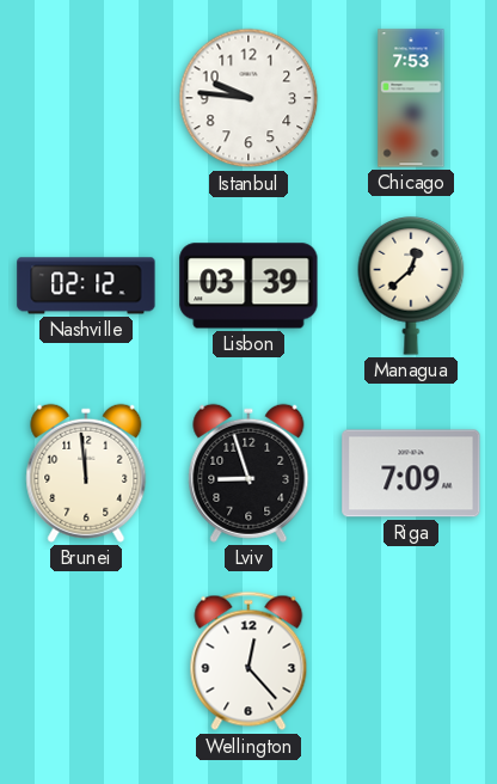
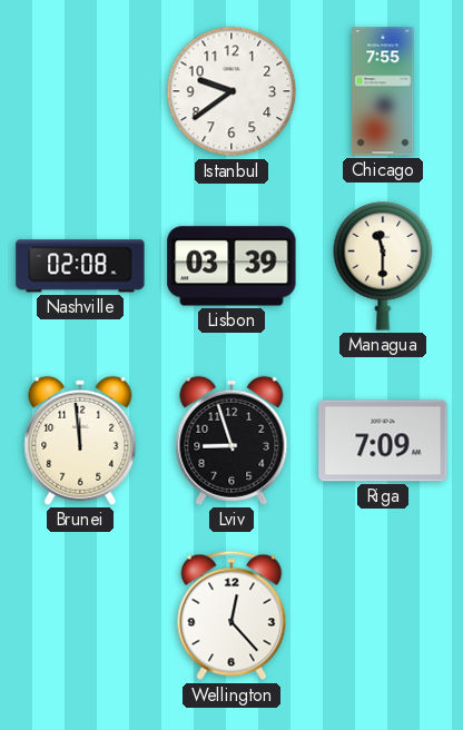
Istanbul: 9:46 -> 9:39
Chicago: 7:53 -> 7:55
Nashville: 02:12 -> 02:08
Managua: 12:38 -> 11:30
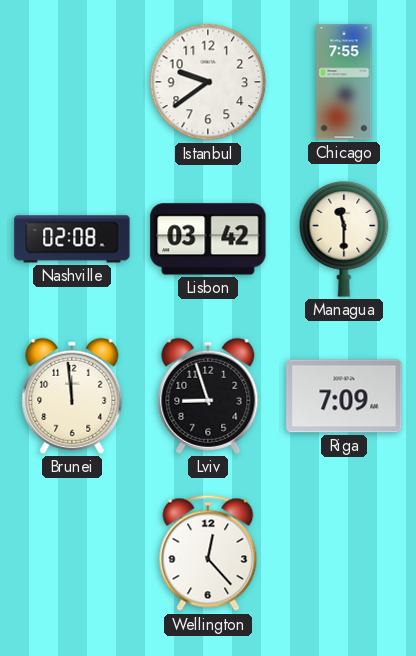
Lisbon: 03:39 -> 03:42
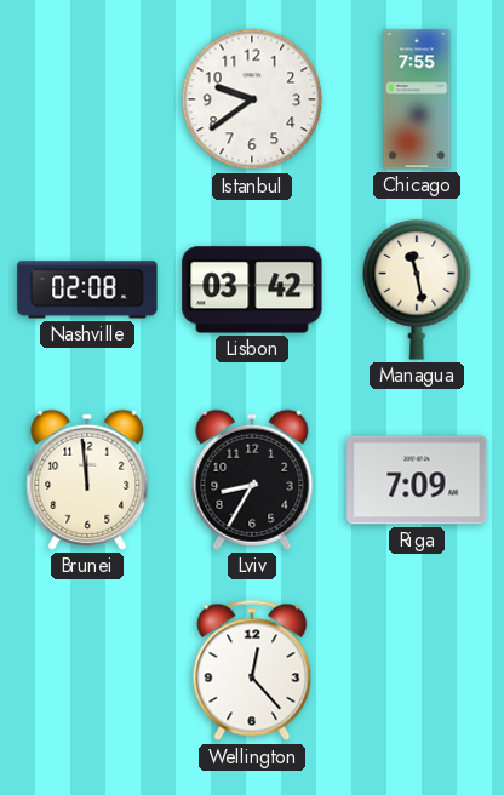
Managua: 11:30 -> 11:28
Lviv: 8:57 -> 8:35
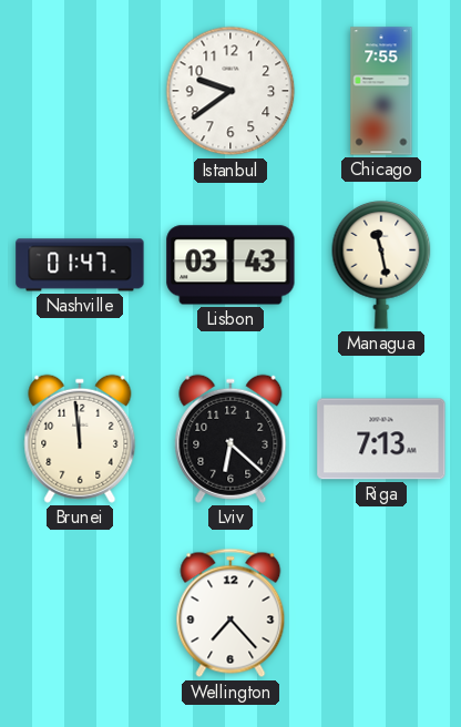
Nashville: 02:08 -> 01:47
Lisbon: 03:42 -> 03:43
Lviv: 8:35 -> 6:22
Riga: 7:09 -> 7:13
Wellington: 12:23 -> 7:23
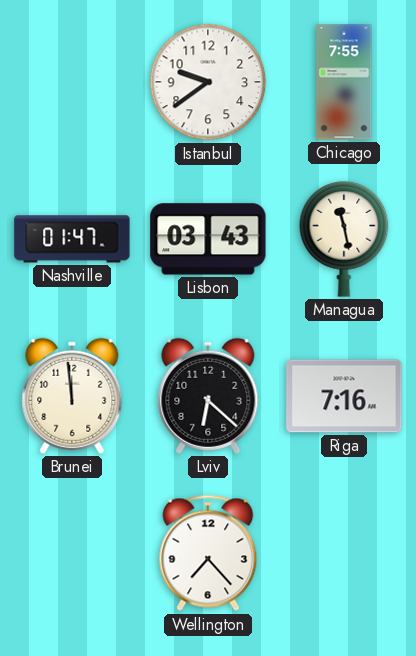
Riga: 7:13 -> 7:16
